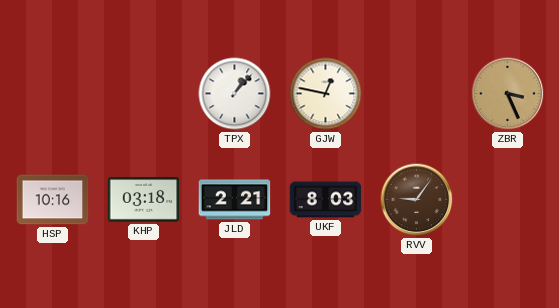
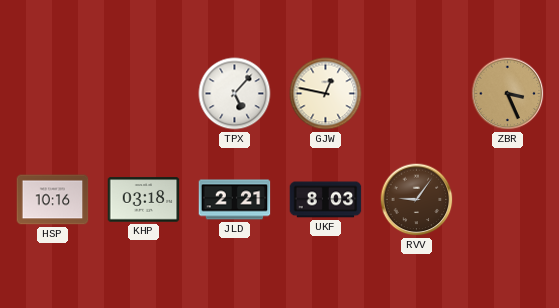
TPX: 1:07 -> 5:07
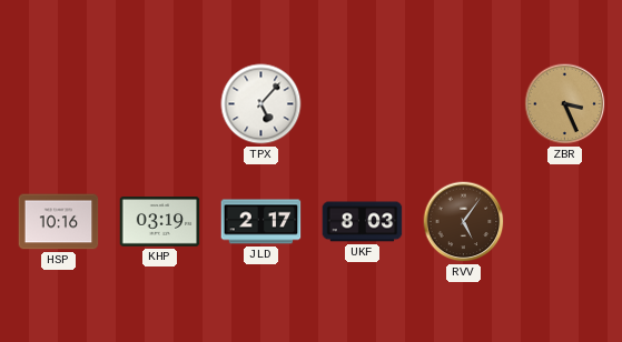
GJW: 12:47 -> none
KHP: 03:18 -> 03:19
JLD: 2:21 -> 2:17
RVV: 9:06 -> 5:06
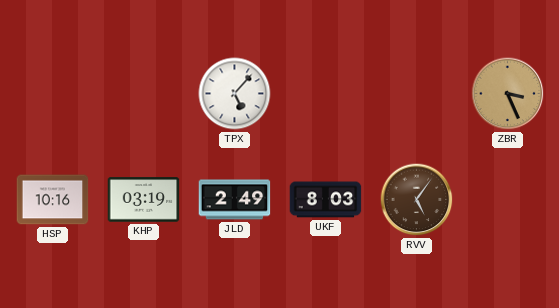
JLD: 2:17 -> 2:49
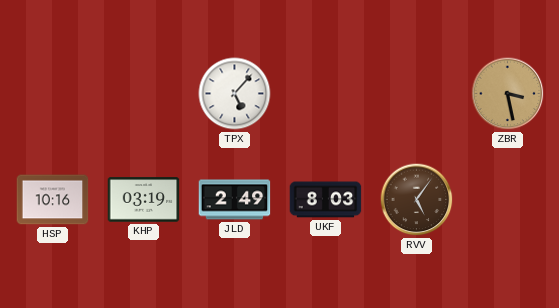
ZBR: 3:26 -> 3:28
